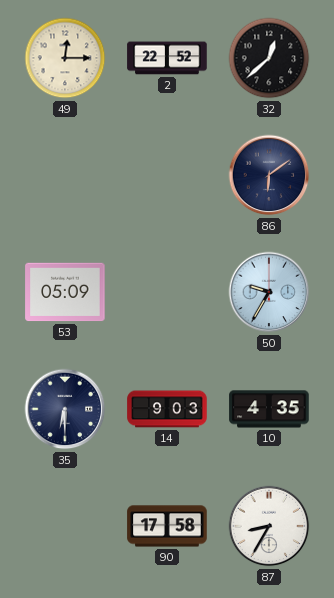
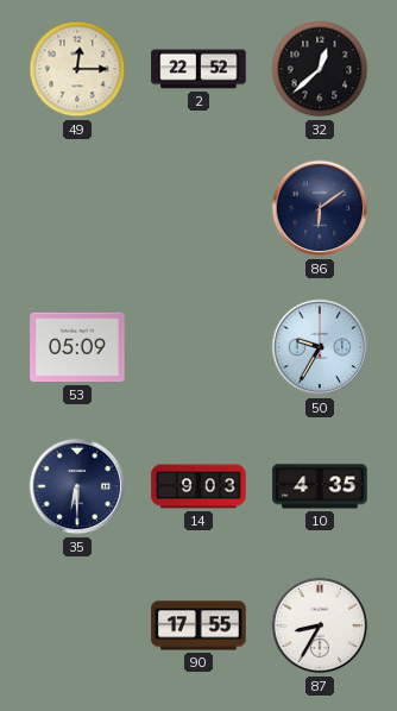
90: 17:58 -> 17:55
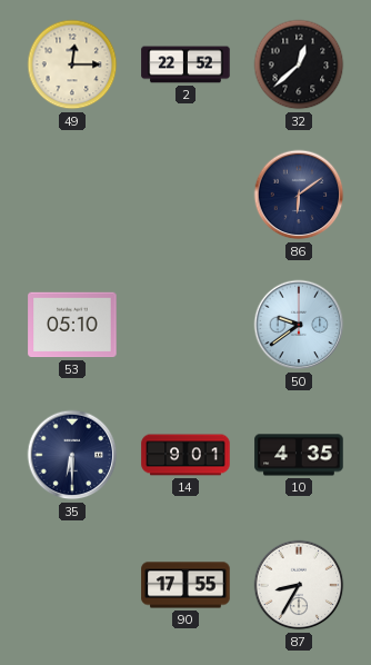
53: 05:09 -> 05:10
50: 9:35 -> 9:39
14: 9:03 -> 9:01
